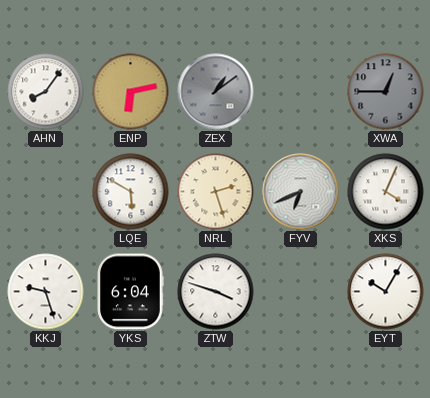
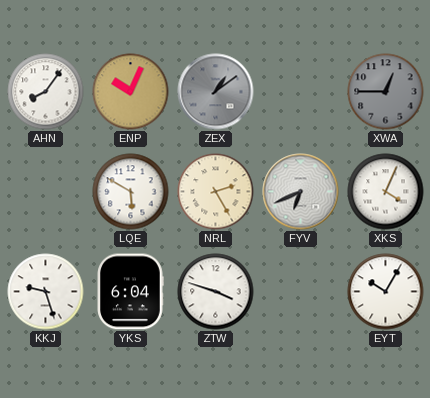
ENP: 6:13 -> 10:04
NRL: 2:27 -> 2:25
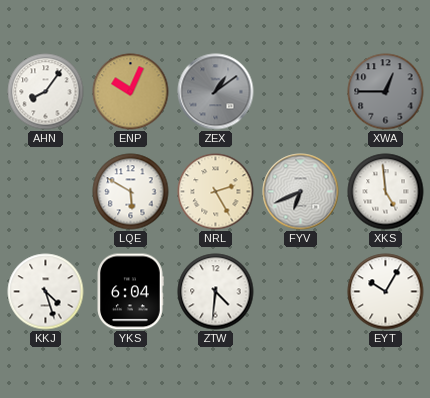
XKS: 4:04 -> 4:59
KKJ: 9:27 -> 4:27
ZTW: 3:48 -> 4:31
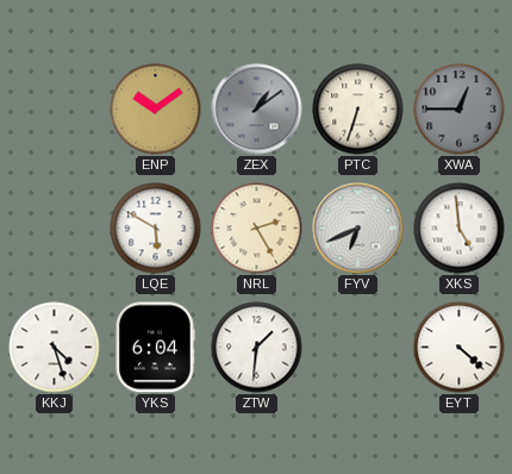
AHN: 8:06 -> none
ENP: 10:04 -> 10:09
PTC: none -> 6:33
ZTW: 4:31 -> 1:31
EYT: 10:05 -> 4:22
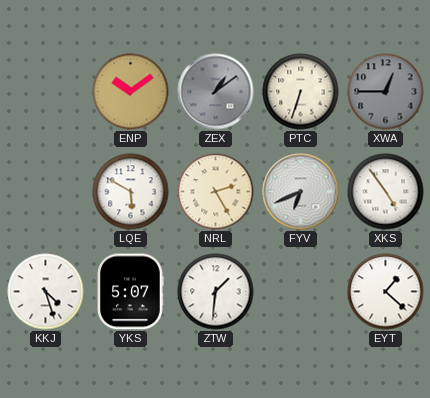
XKS: 4:59 -> 4:54
YKS: 6:04 -> 5:07
EYT: 4:22 -> 1:22
